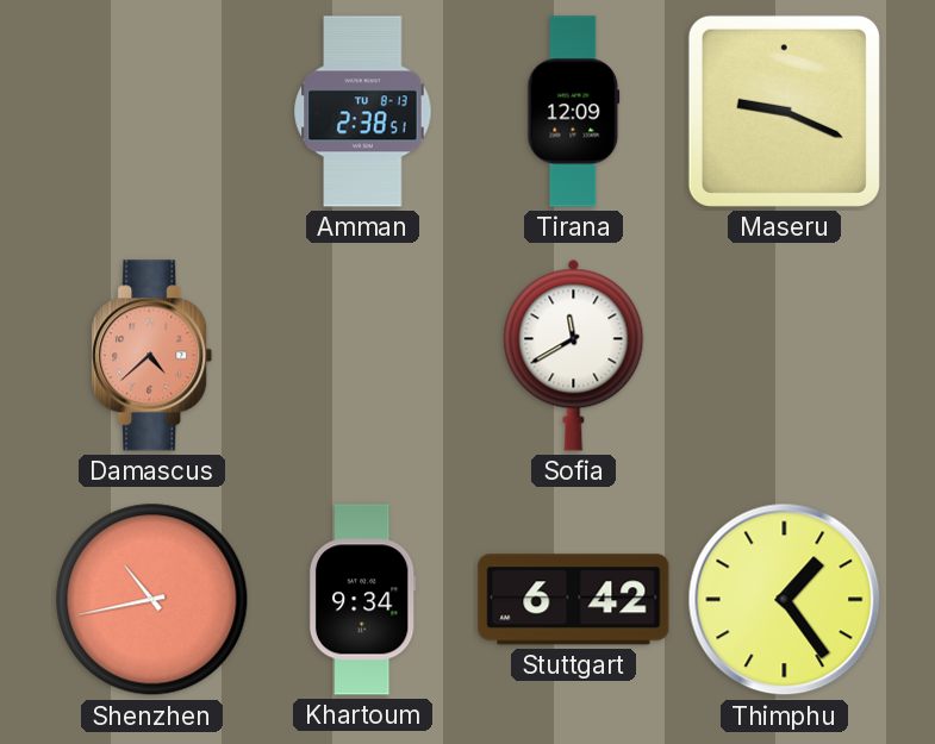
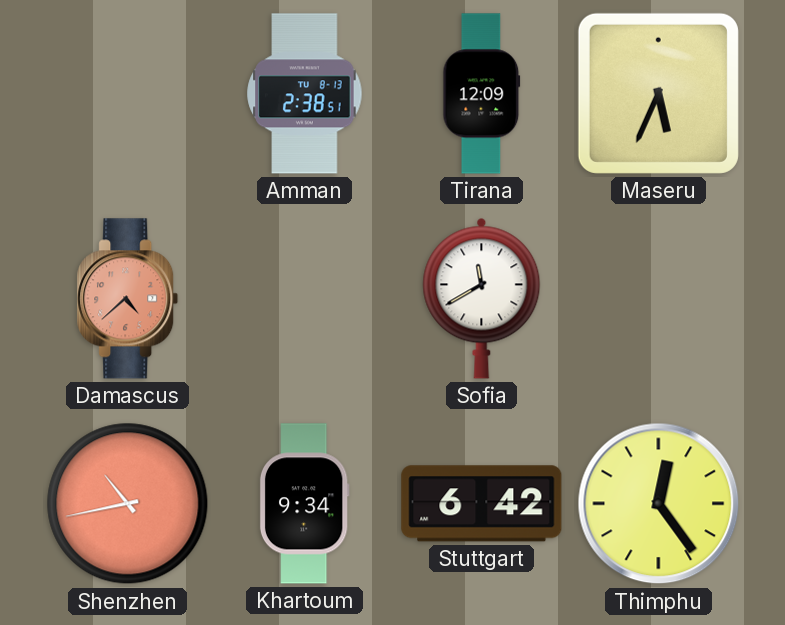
Maseru: 9:19 -> 5:34
Thimphu: 1:24 -> 12:24
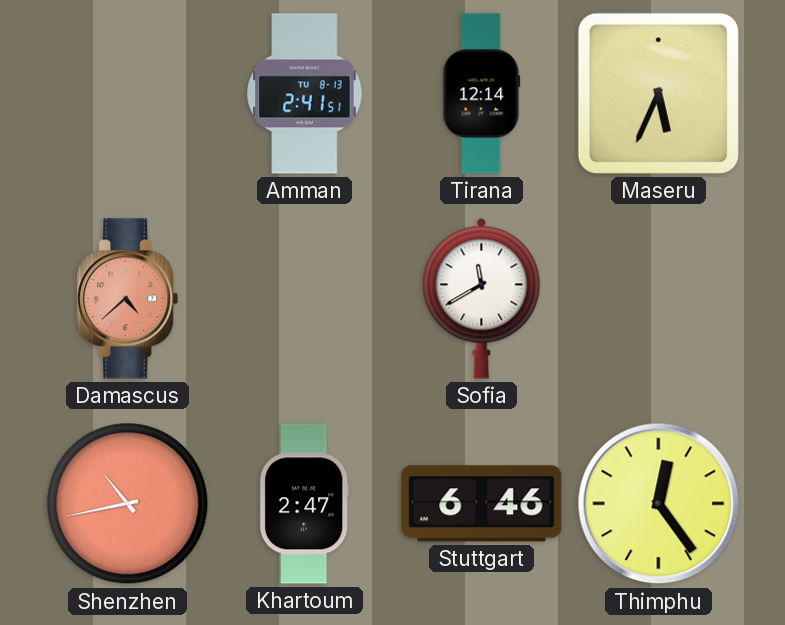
Amman: 2:38 -> 2:41
Tirana: 12:09 -> 12:14
Khartoum: 9:34 -> 2:47
Stuttgart: 6:42 -> 6:46
